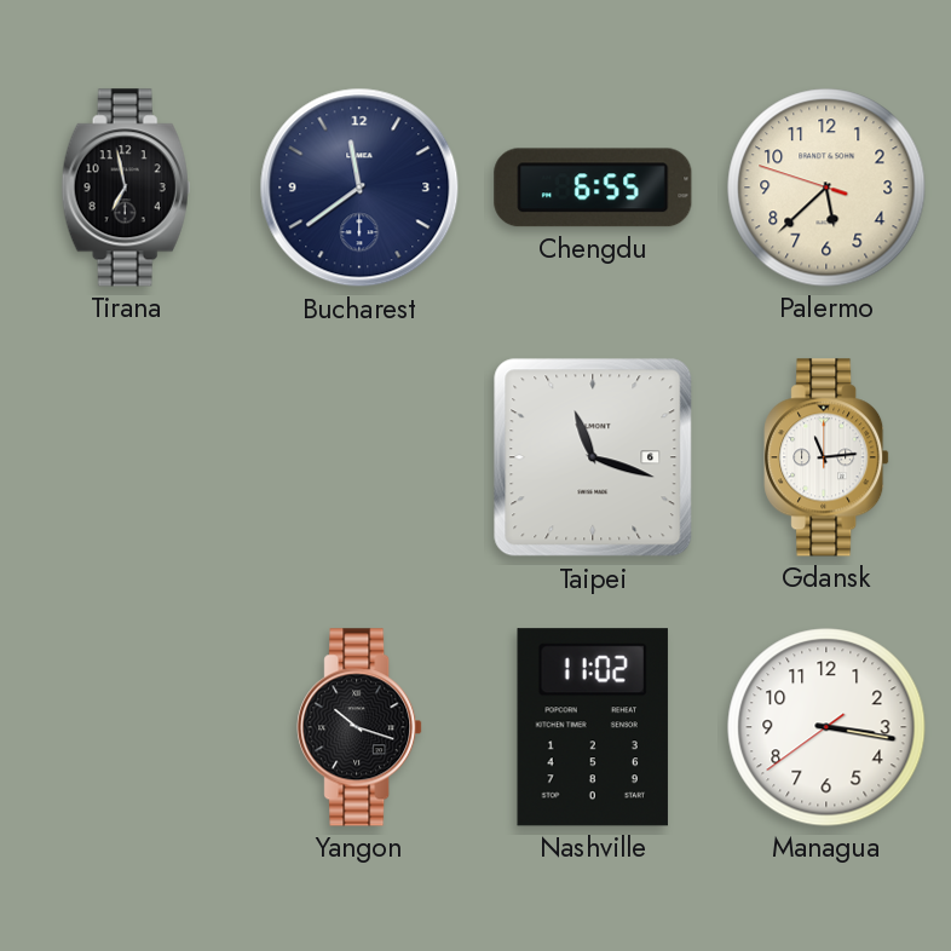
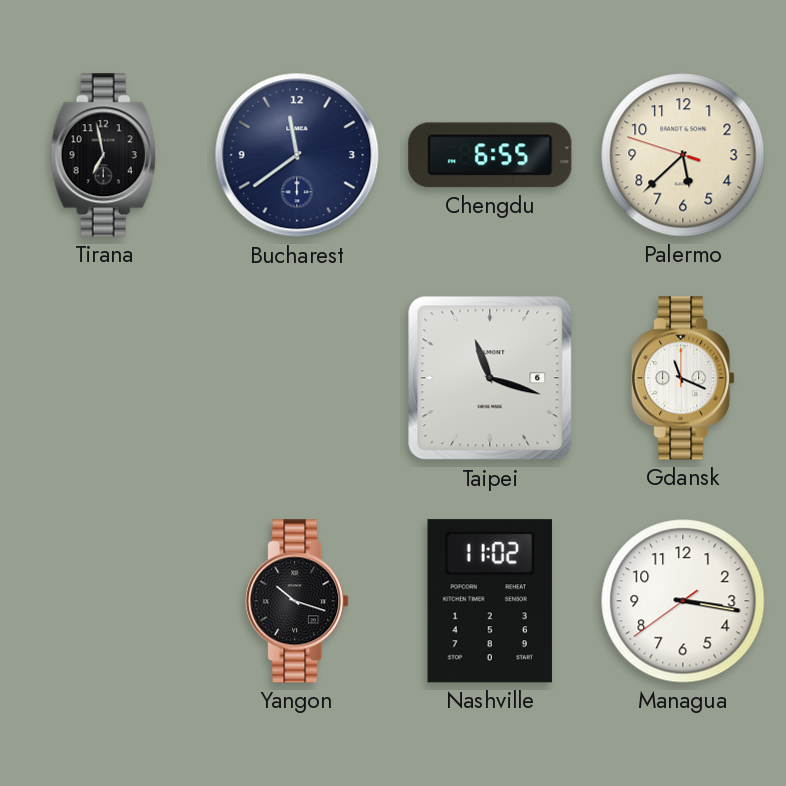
Gdansk: 11:14 -> 11:19
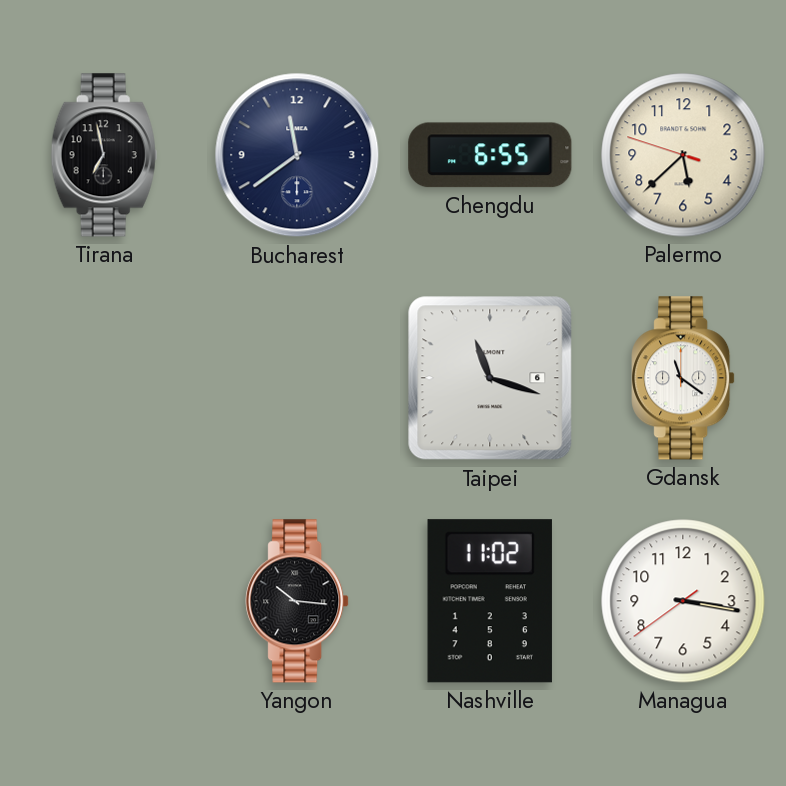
Gdansk: 11:19 -> 11:21
Yangon: 10:18 -> 10:16
